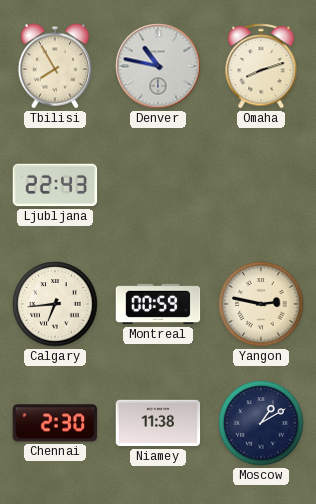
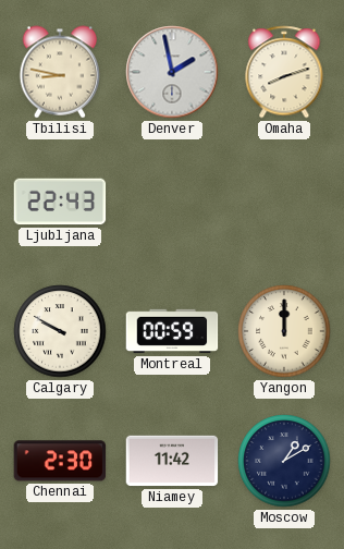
Tbilisi: 7:55 -> 8:47
Denver: 10:47 -> 1:58
Calgary: 6:44 -> 9:50
Yangon: 2:47 -> 12:00
Niamey: 11:38 -> 11:42
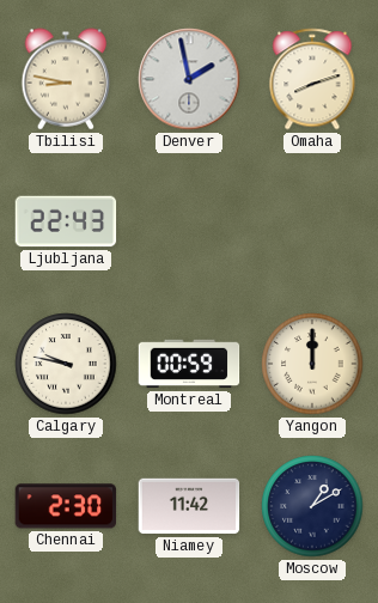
Calgary: 9:50 -> 9:47
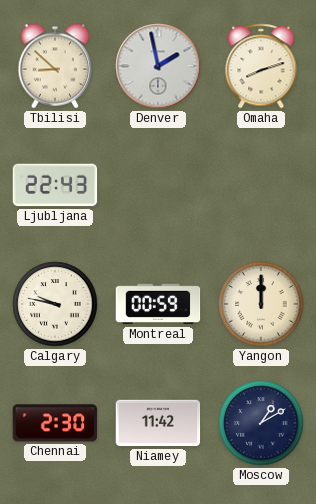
Tbilisi: 8:47 -> 8:52
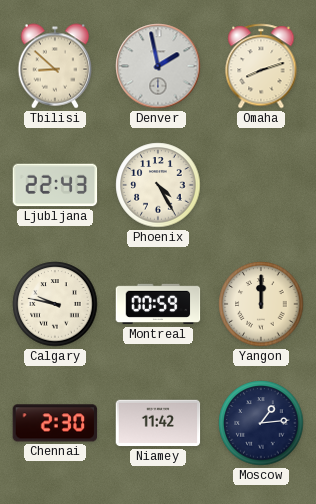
Phoenix: none -> 4:25
Moscow: 1:10 -> 1:14
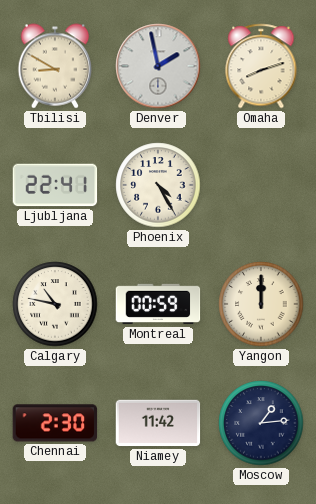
Tbilisi: 8:52 -> 8:50
Ljubljana: 22:43 -> 22:41
Calgary: 9:47 -> 10:47
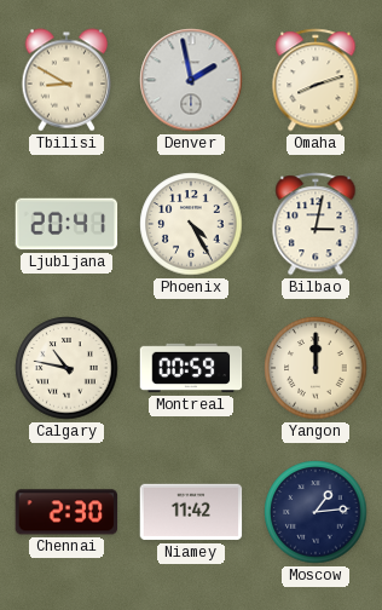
Ljubljana: 22:41 -> 20:41
Bilbao: none -> 3:02
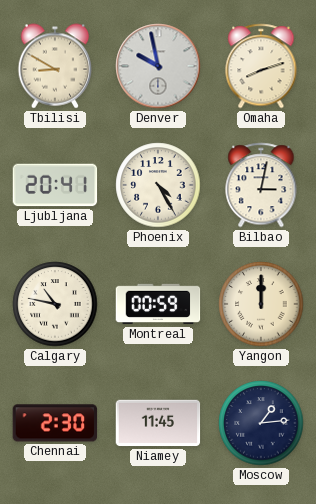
Denver: 1:58 -> 9:58
Niamey: 11:42 -> 11:45
